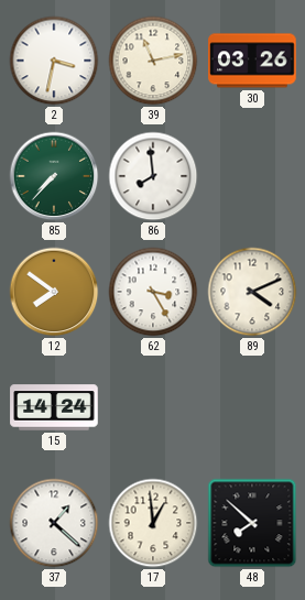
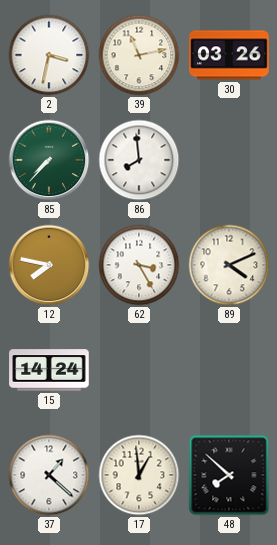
12: 7:51 -> 7:47
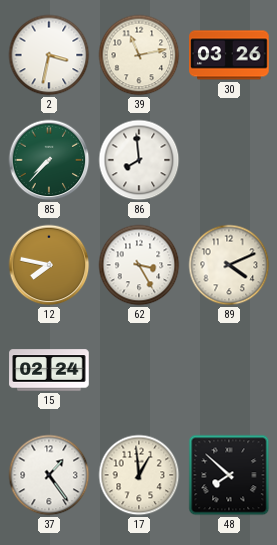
15: 14:24 -> 02:24
37: 1:22 -> 1:24
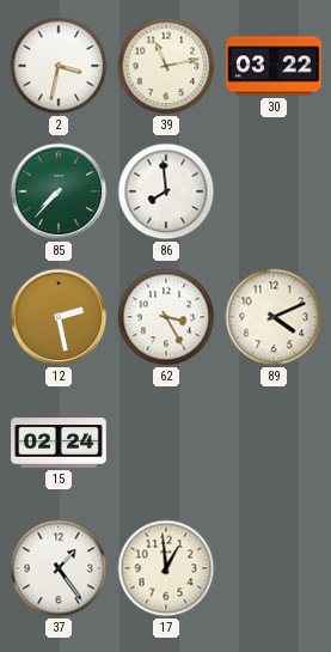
30: 03:26 -> 03:22
12: 7:47 -> 2:28
48: 7:52 -> none
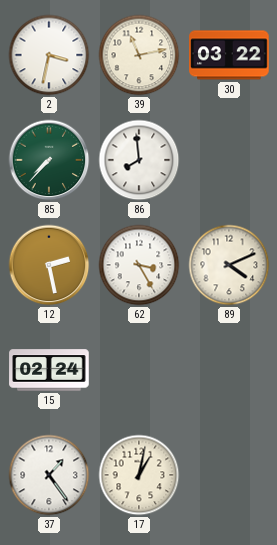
17: 12:59 -> 1:02
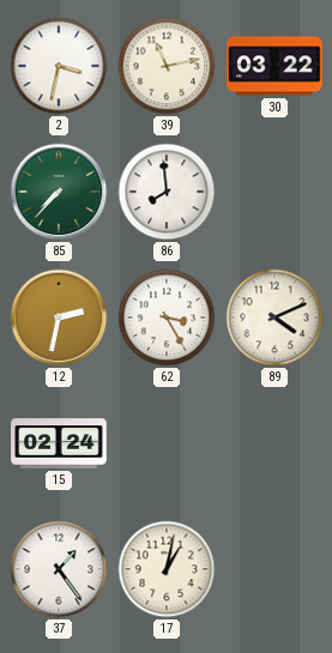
12: 2:28 -> 2:32
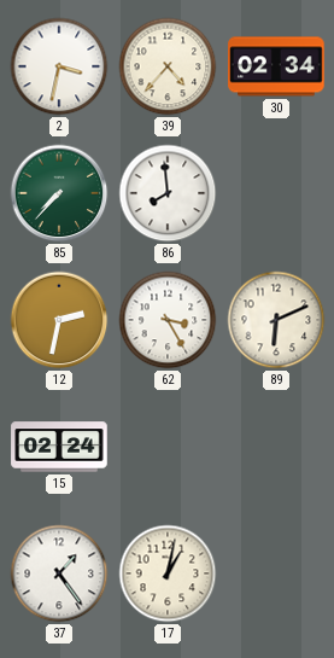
39: 11:13 -> 4:37
30: 03:22 -> 02:34
89: 4:11 -> 6:11
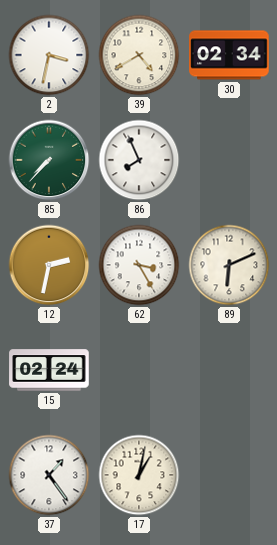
39: 4:37 -> 4:40
86: 7:59 -> 7:56
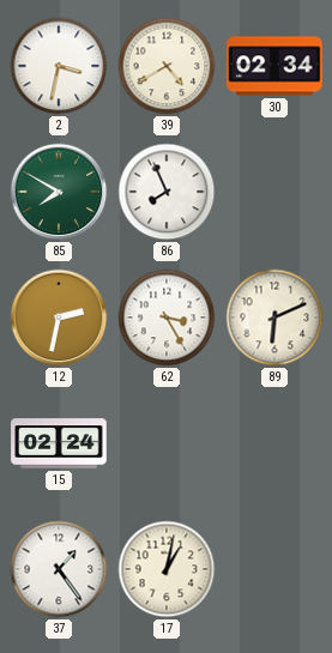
85: 7:37 -> 7:50
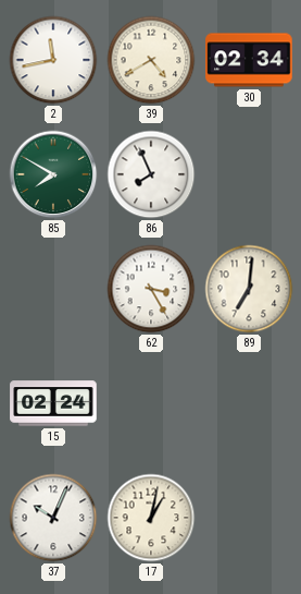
2: 3:32 -> 11:43
12: 2:32 -> none
89: 6:11 -> 7:01
37: 1:24 -> 10:04
